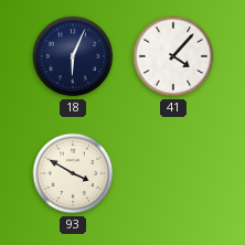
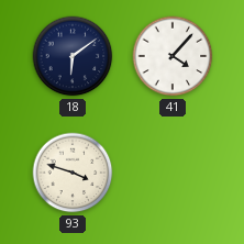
18: 6:04 -> 6:09
93: 3:50 -> 3:48
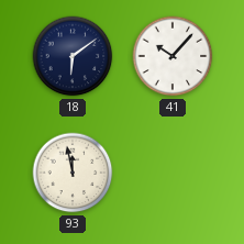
41: 4:07 -> 10:07
93: 3:48 -> 11:58
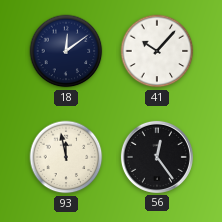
18: 6:09 -> 12:09
56: none -> 12:24
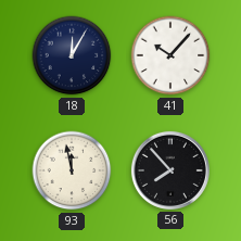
18: 12:09 -> 12:05
56: 12:24 -> 7:53
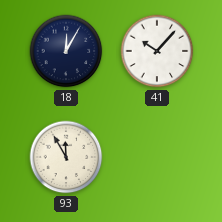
93: 11:58 -> 11:55
56: 7:53 -> none
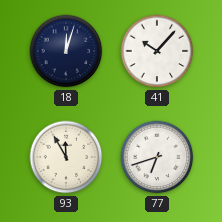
18: 12:05 -> 12:03
77: none -> 6:42
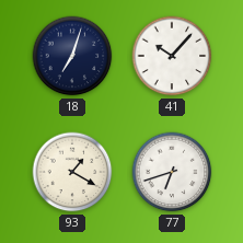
18: 12:03 -> 7:03
93: 11:55 -> 1:20
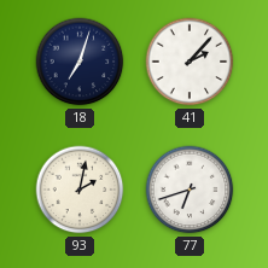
41: 10:07 -> 2:07
93: 1:20 -> 2:02
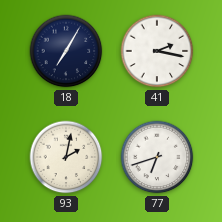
18: 7:03 -> 7:05
41: 2:07 -> 2:17
